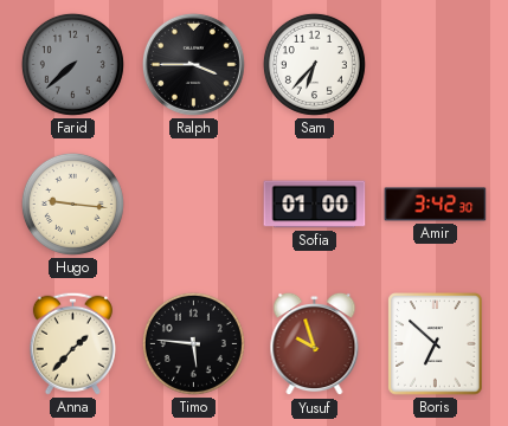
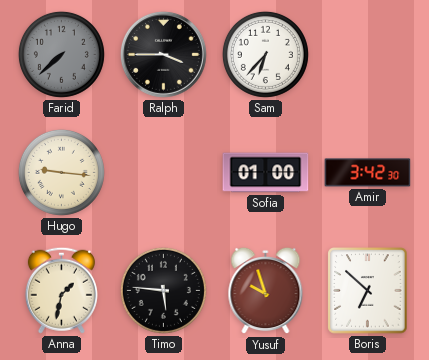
Anna: 1:37 -> 1:32
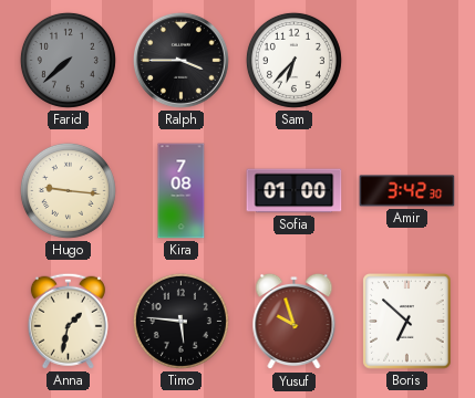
Kira: none -> 7:08
